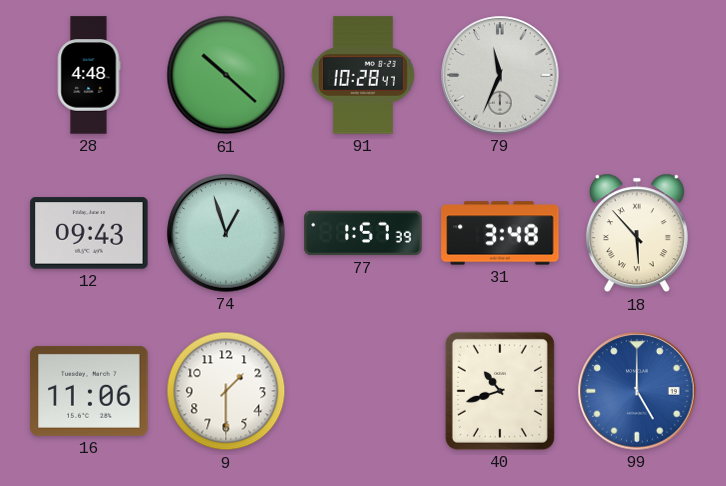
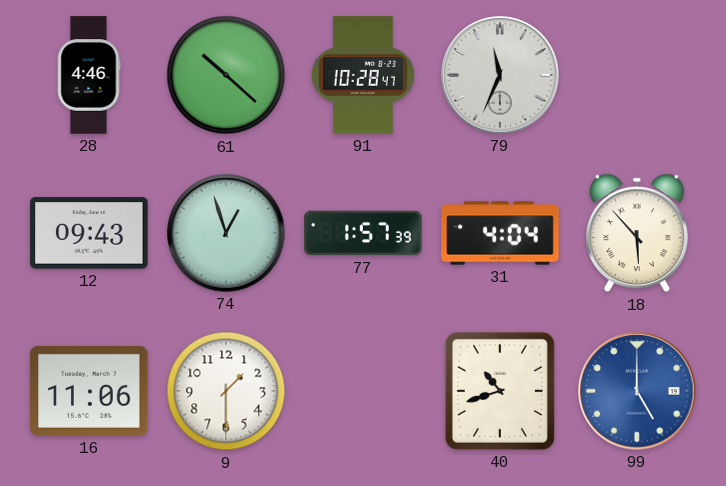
28: 4:48 -> 4:46
31: 3:48 -> 4:04
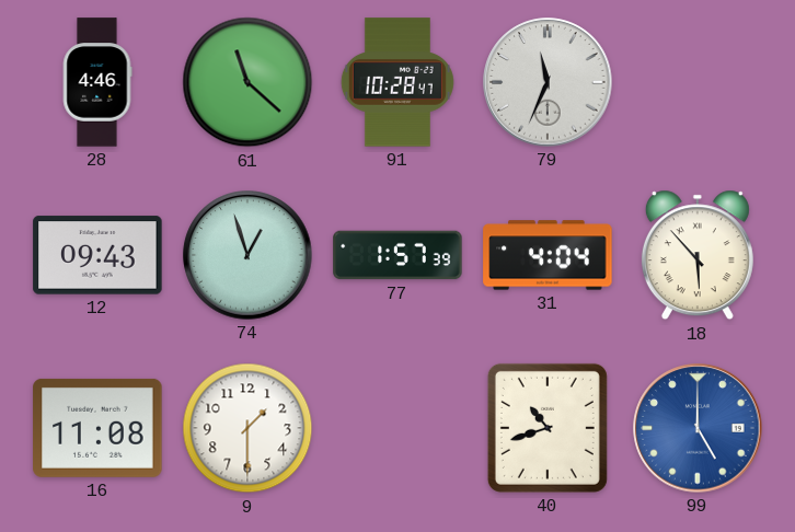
61: 10:22 -> 11:22
16: 11:06 -> 11:08
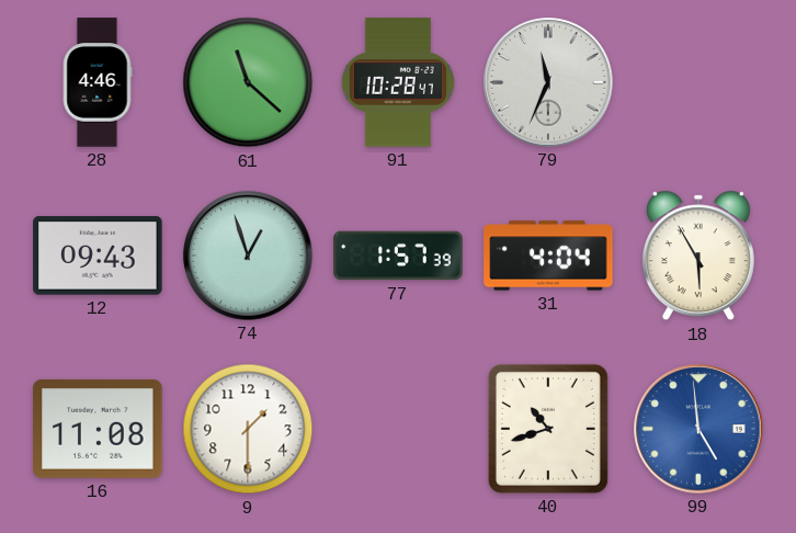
18: 5:53 -> 5:55
99: 5:00 -> 4:59
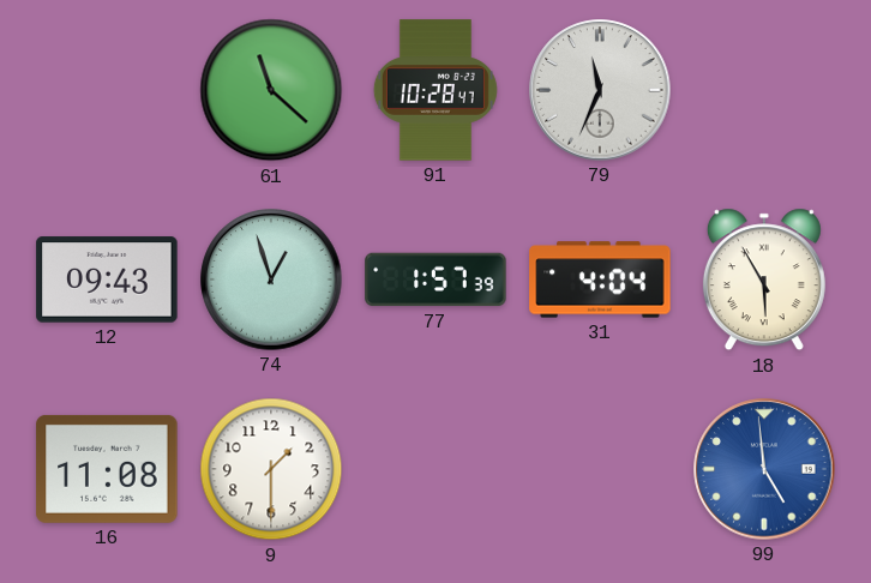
28: 4:46 -> none
40: 10:42 -> none
